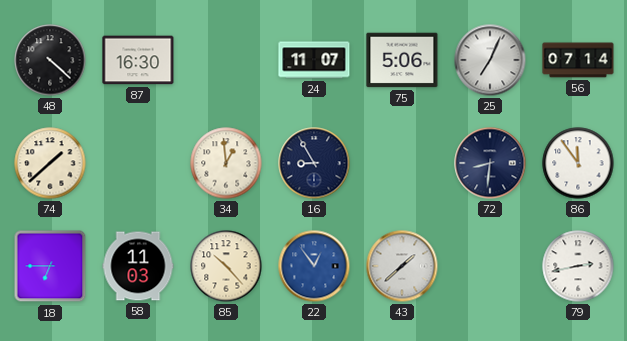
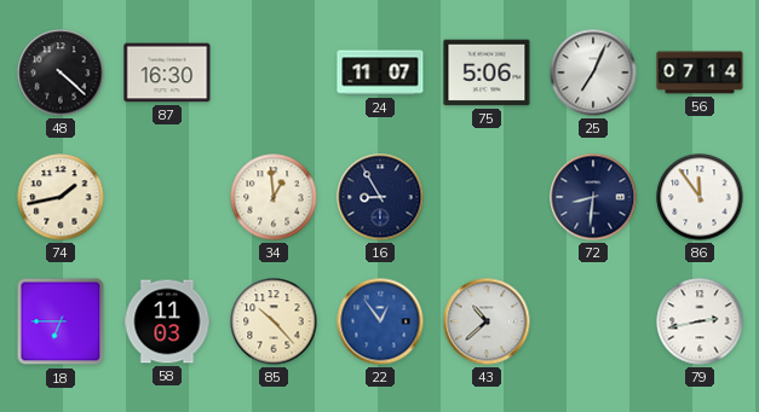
74: 1:38 -> 1:43
43: 1:38 -> 10:38
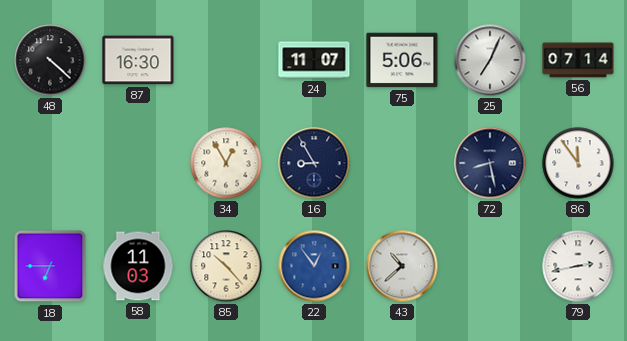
74: 1:43 -> none
34: 12:59 -> 12:55
72: 8:31 -> 8:28
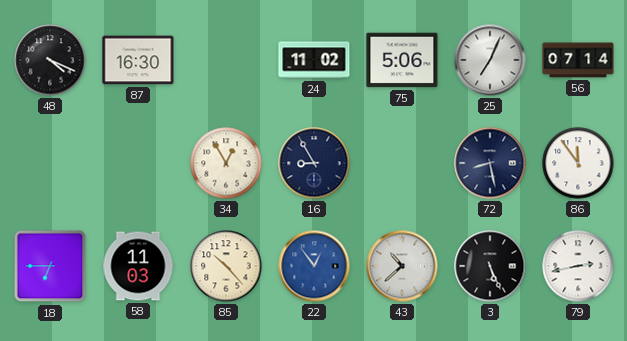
48: 4:22 -> 4:19
24: 11:07 -> 11:02
3: none -> 5:26
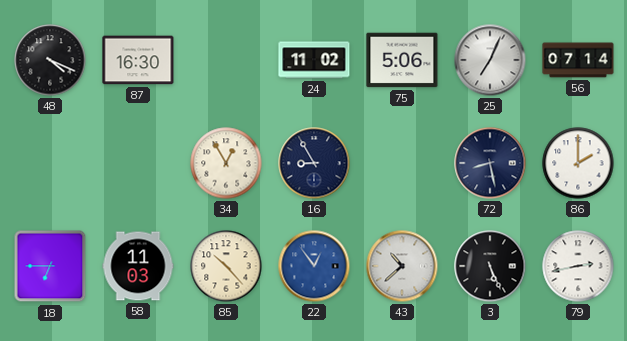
86: 11:54 -> 2:00
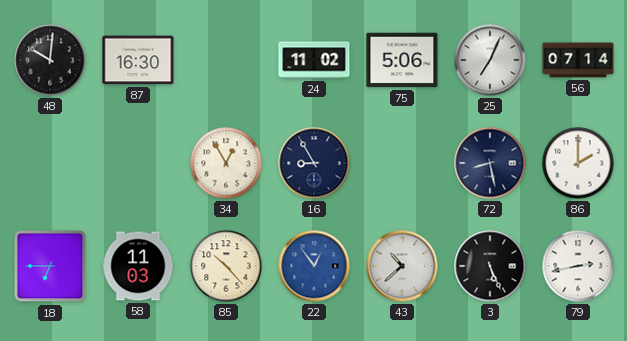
48: 4:19 -> 10:01
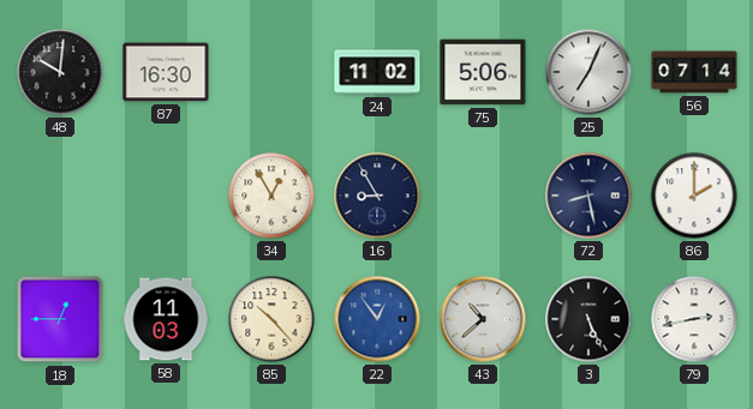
18: 6:45 -> 12:45
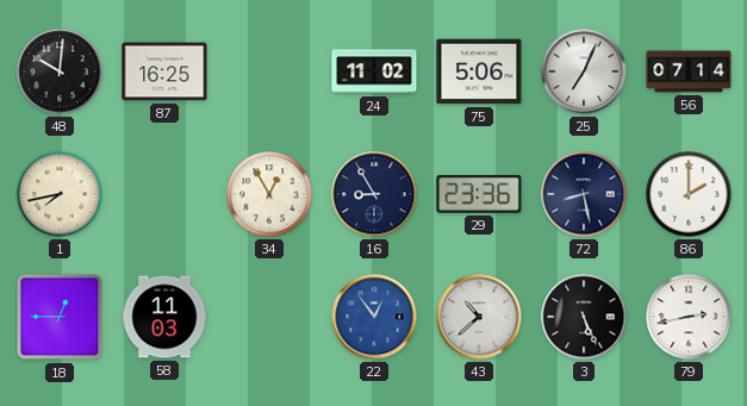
87: 16:30 -> 16:25
1: none -> 7:43
29: none -> 23:36
85: 10:23 -> none
